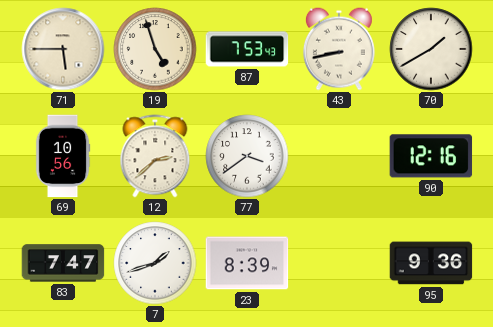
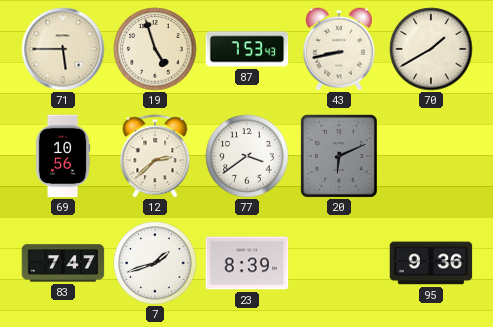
20: none -> 6:11
90: 12:16 -> none
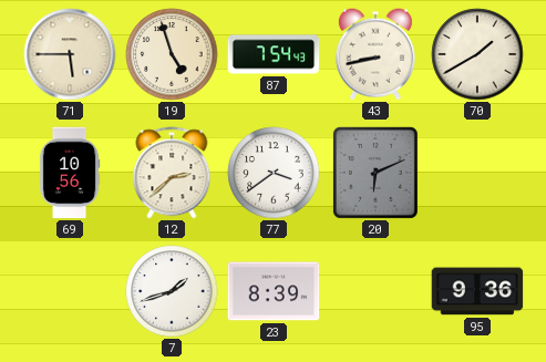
87: 7:53 -> 7:54
83: 7:47 -> none
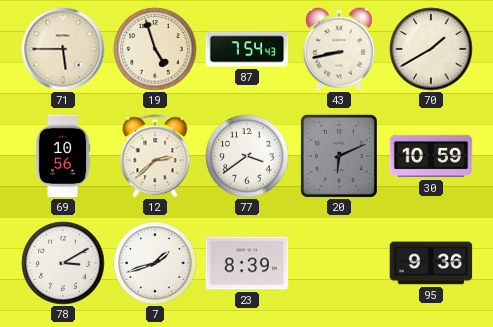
30: none -> 10:59
78: none -> 3:10
